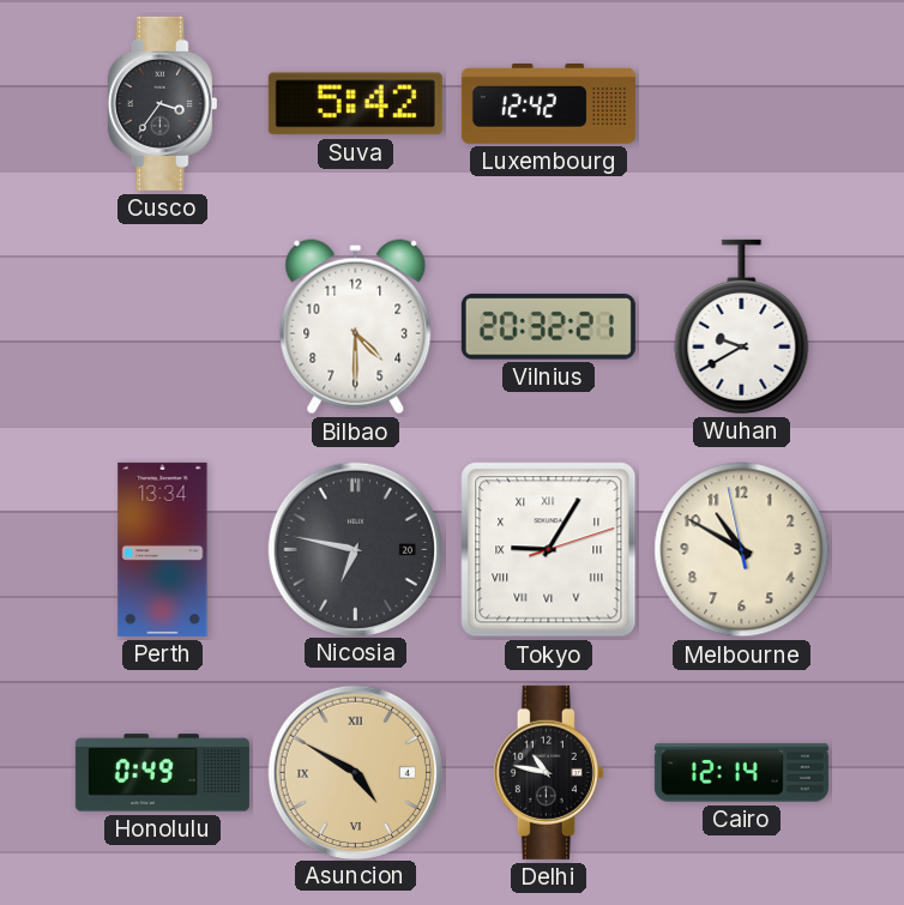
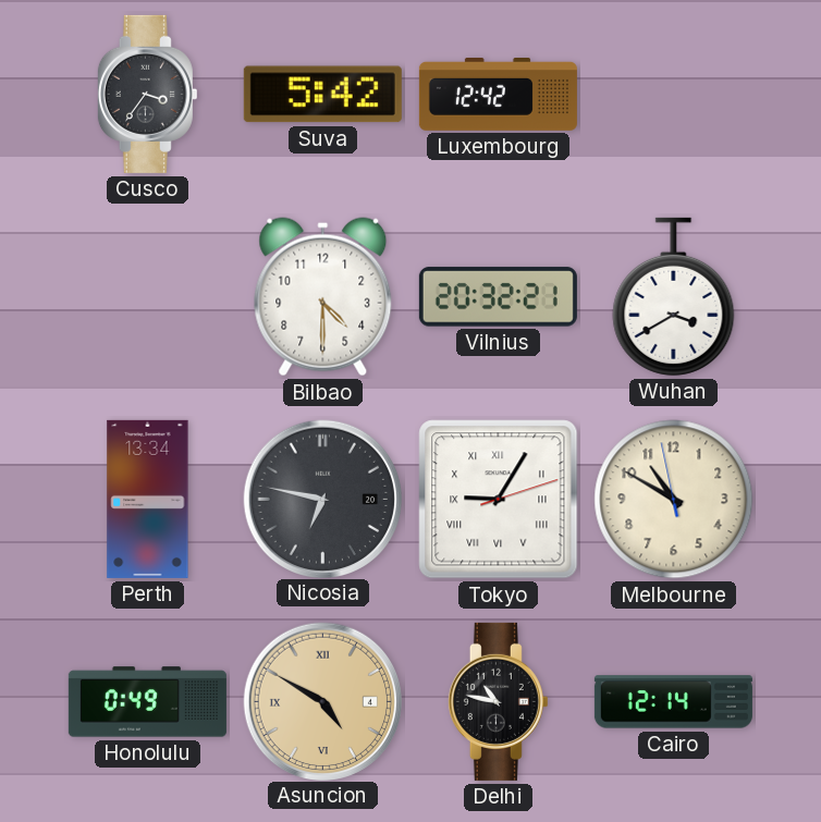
Wuhan: 9:40 -> 3:40
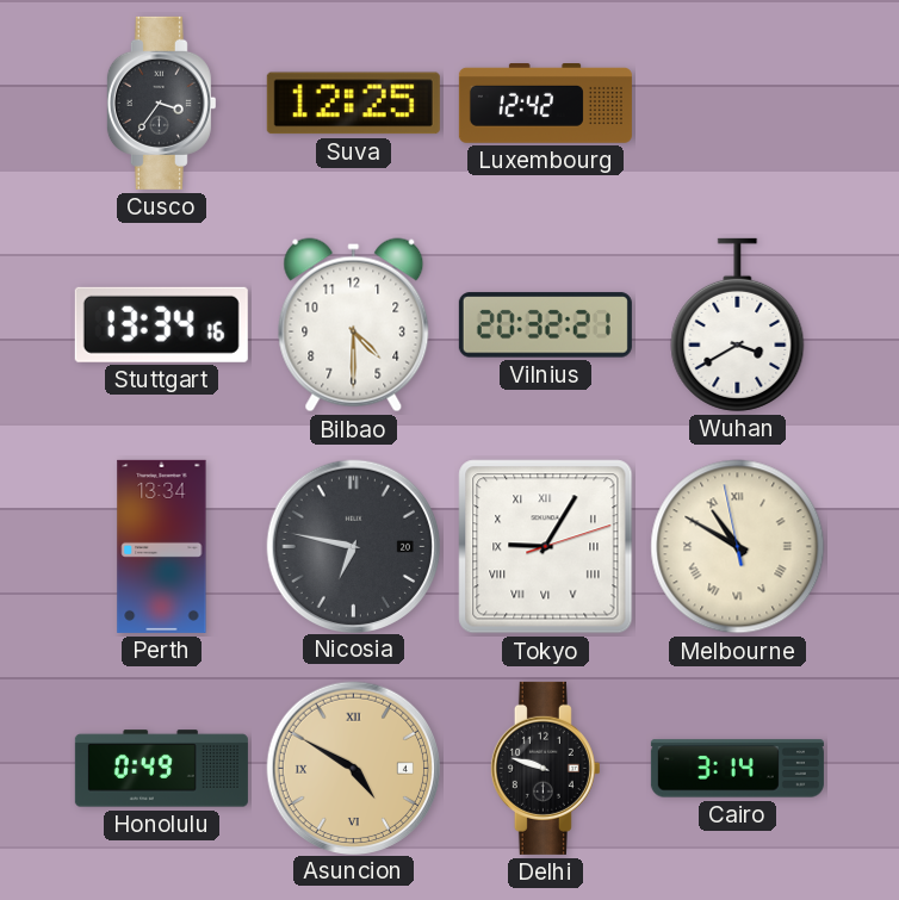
Suva: 5:42 -> 12:25
Stuttgart: none -> 13:34
Melbourne numerals: Arabic -> Roman
Delhi: 10:47 -> 9:48
Cairo: 12:14 -> 3:14
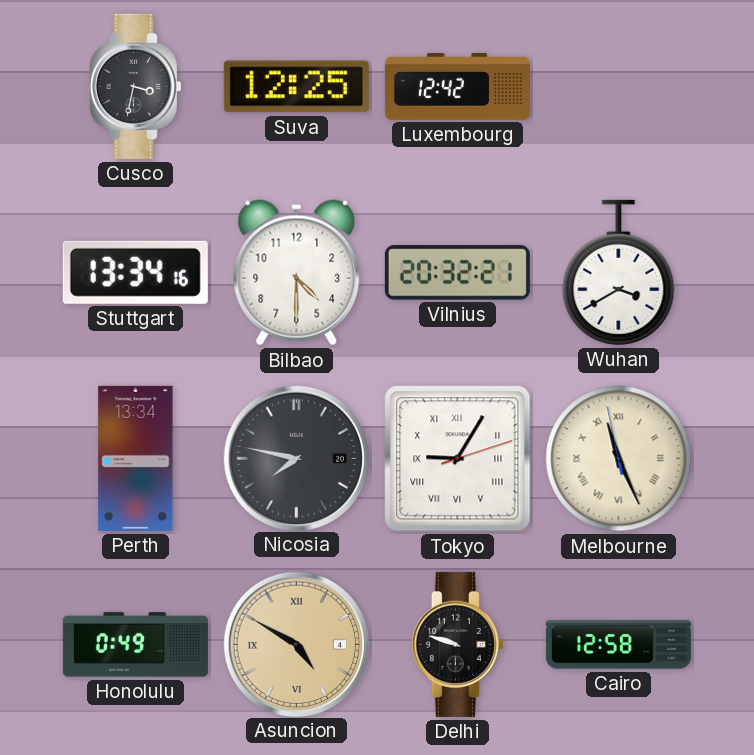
Cusco: 3:36 -> 3:32
Nicosia: 6:47 -> 7:47
Melbourne: 10:49 -> 11:25
Cairo: 3:14 -> 12:58
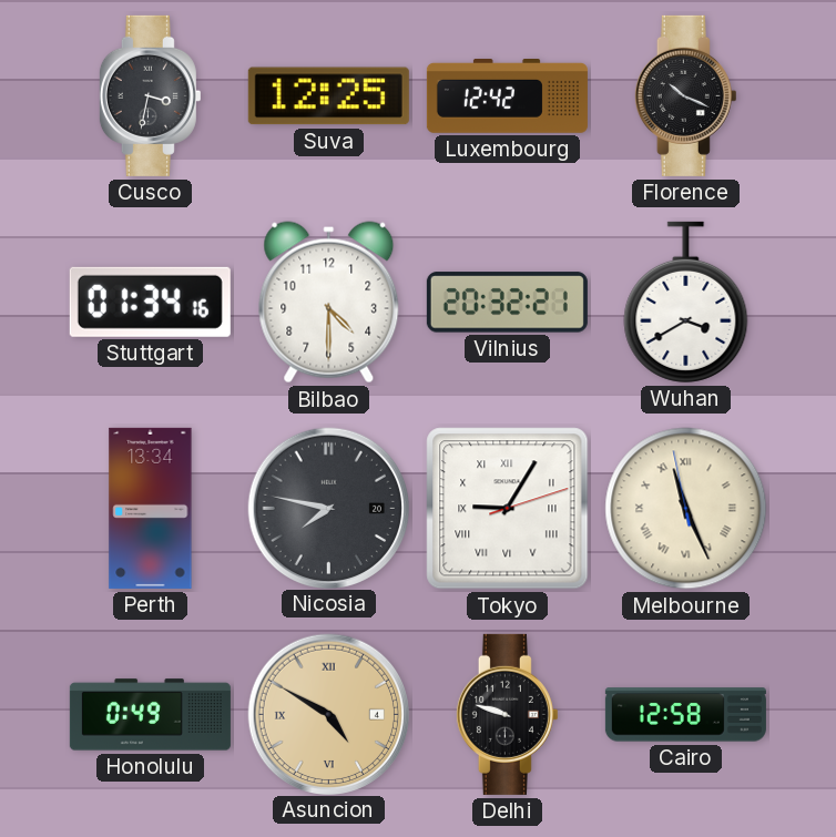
Florence: none -> 10:19
Stuttgart: 13:34 -> 01:34
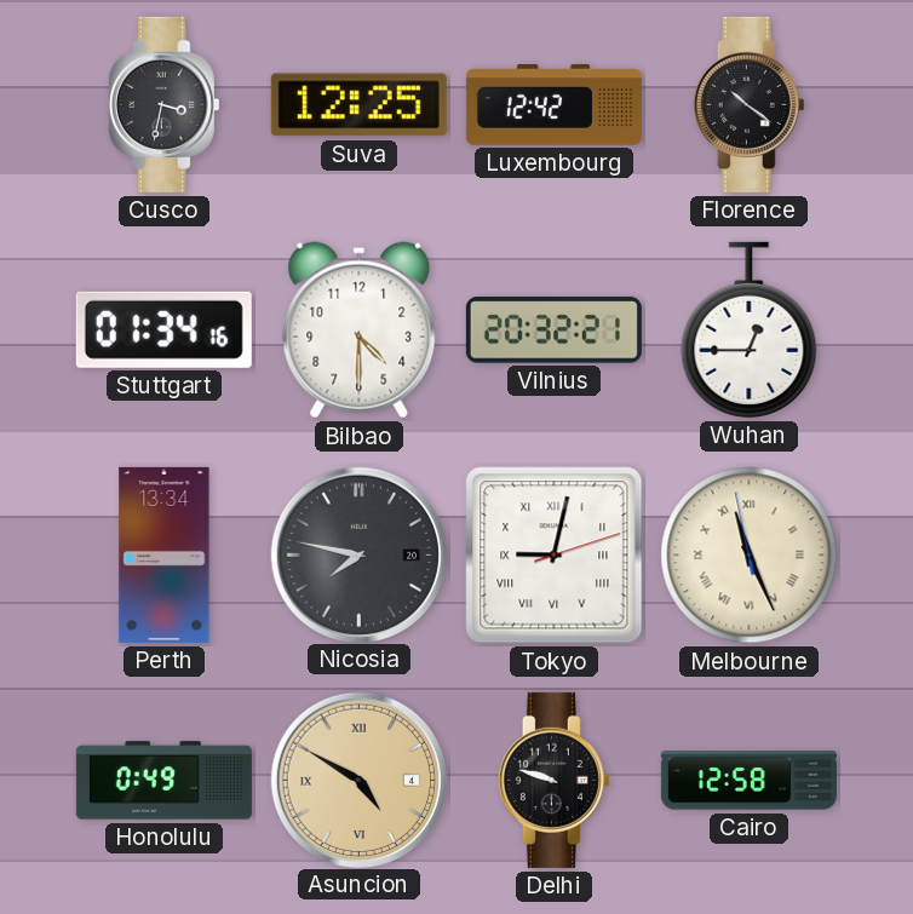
Florence: 10:19 -> 10:21
Wuhan: 3:40 -> 12:45
Tokyo: 9:05 -> 9:02
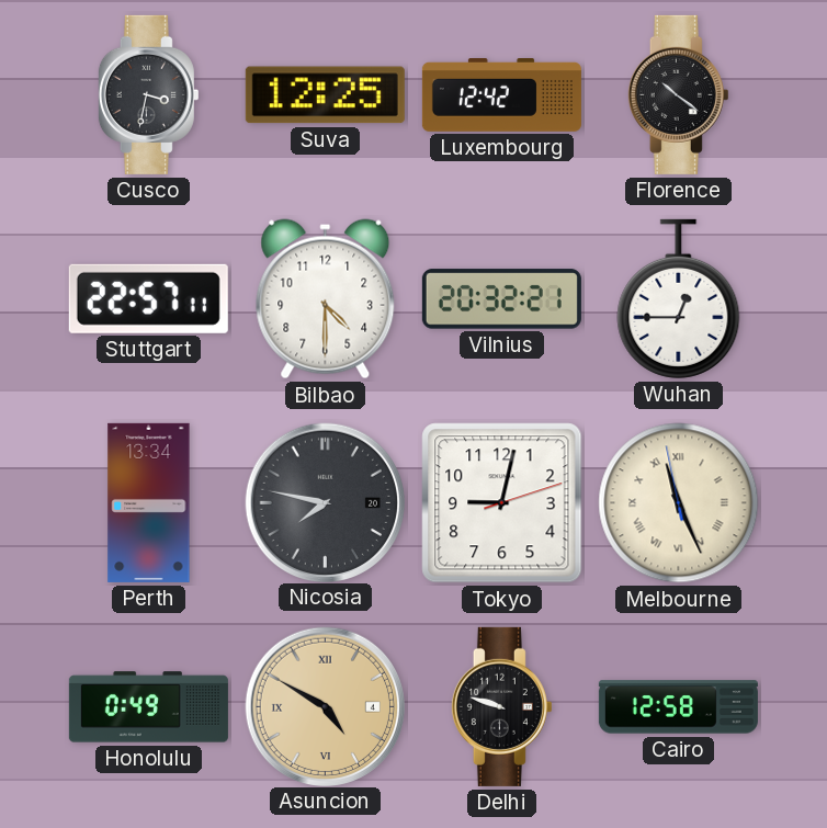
Stuttgart: 01:34 -> 22:57
Tokyo numerals: Roman -> Arabic
